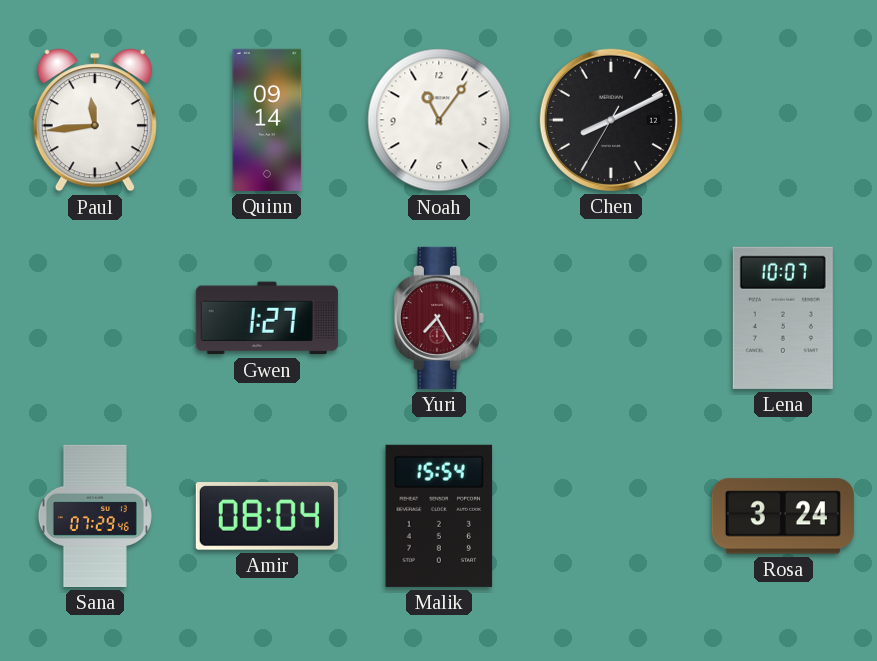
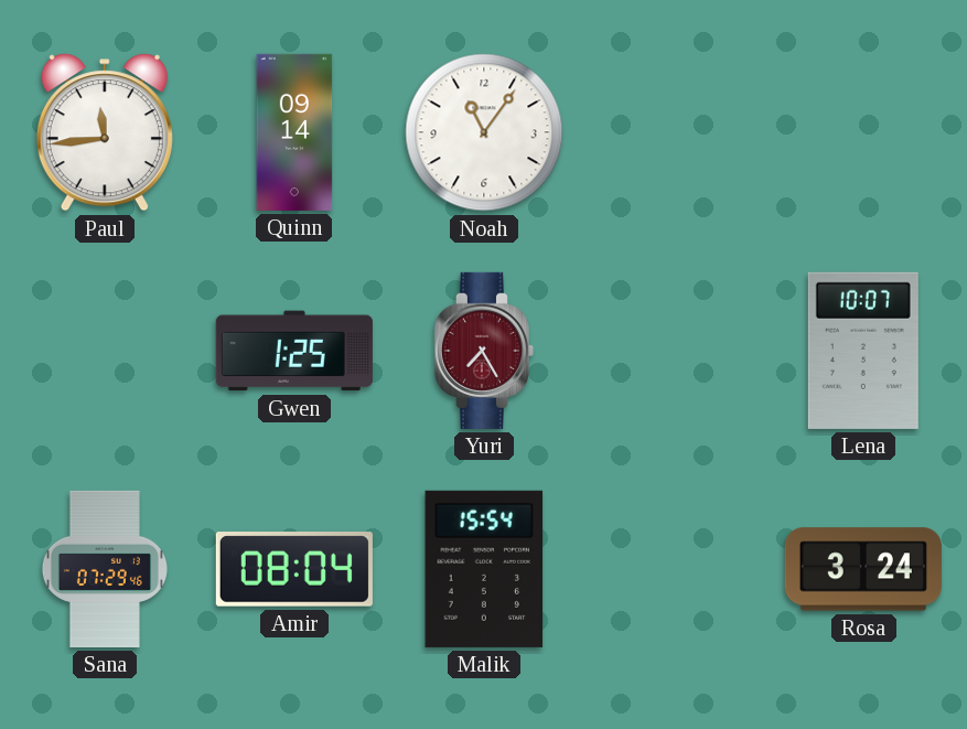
Chen: 8:10 -> none
Gwen: 1:27 -> 1:25
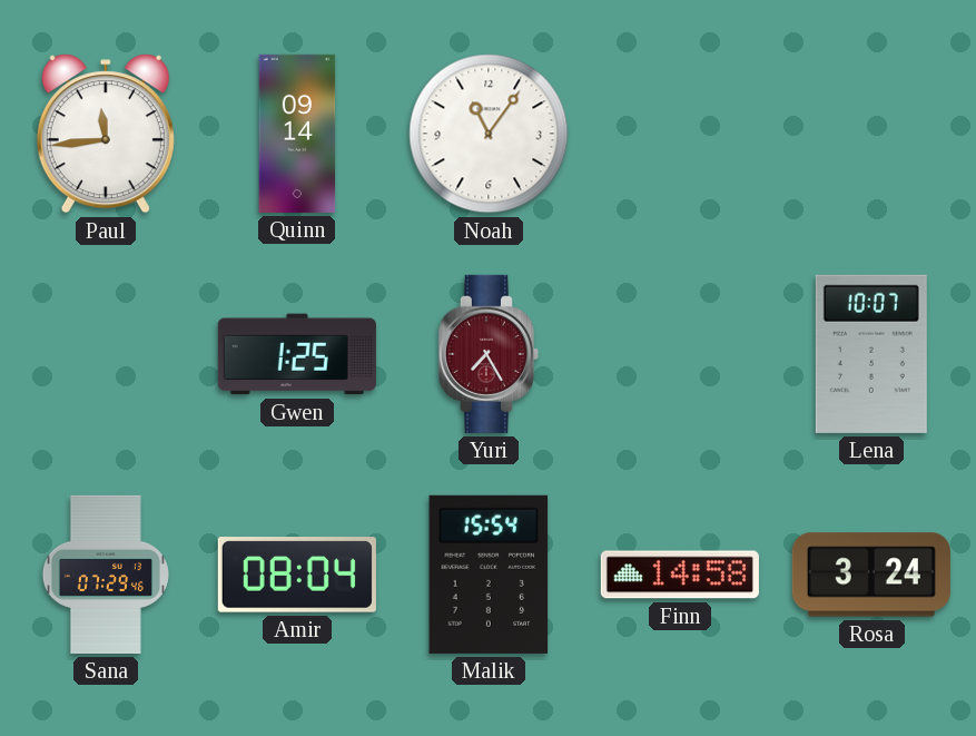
Finn: none -> 14:58
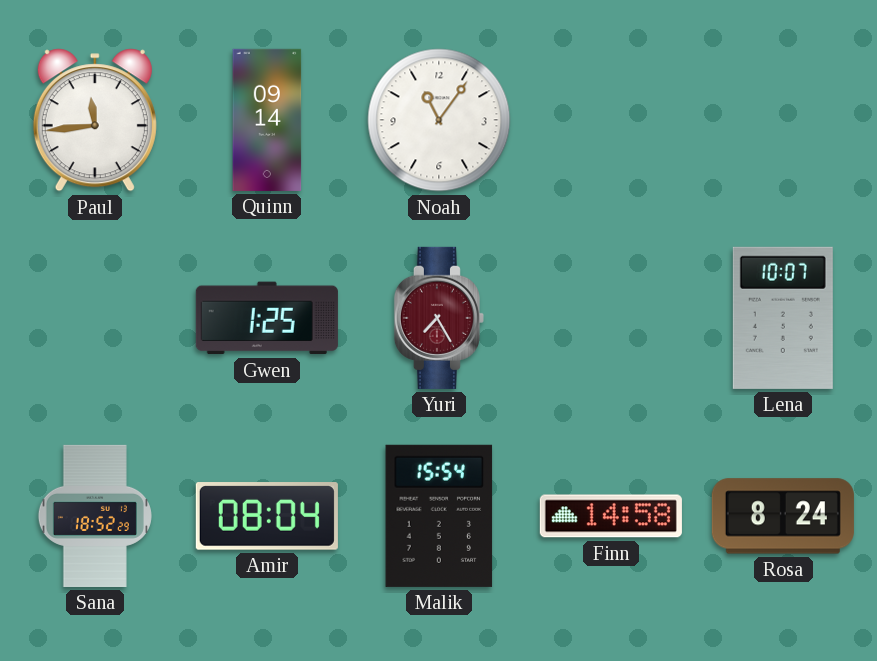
Sana: 07:29 -> 18:52
Rosa: 3:24 -> 8:24
